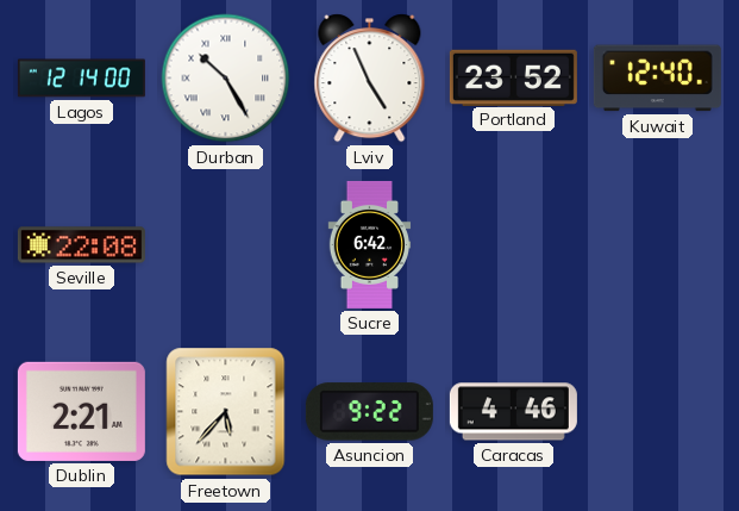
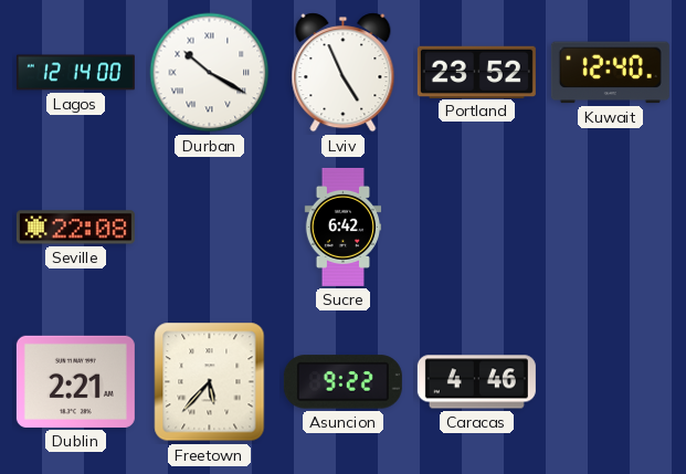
Durban: 10:25 -> 10:20
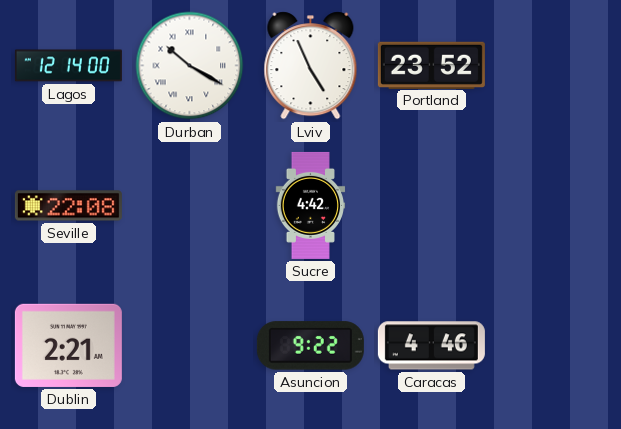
Kuwait: 12:40 -> none
Sucre: 6:42 -> 4:42
Freetown: 5:37 -> none
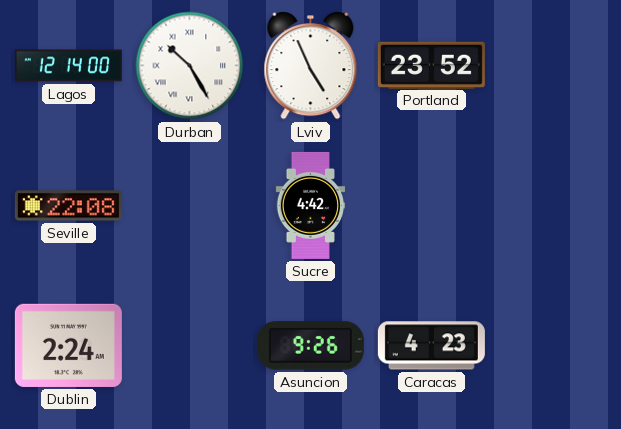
Durban: 10:20 -> 10:25
Dublin: 2:21 -> 2:24
Asuncion: 9:22 -> 9:26
Caracas: 4:46 -> 4:23
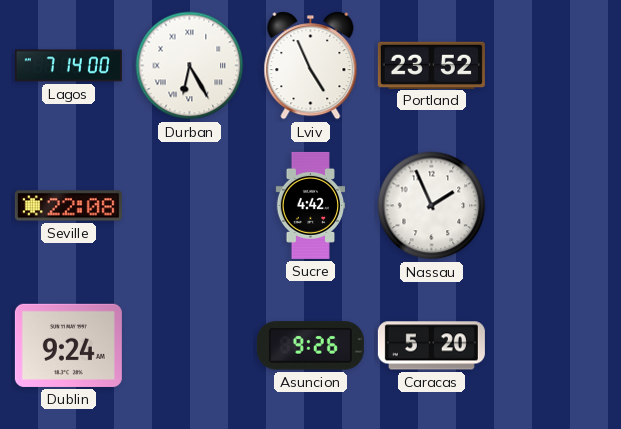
Lagos: 12:14 -> 7:14
Durban: 10:25 -> 6:25
Nassau: none -> 1:56
Dublin: 2:24 -> 9:24
Caracas: 4:23 -> 5:20
